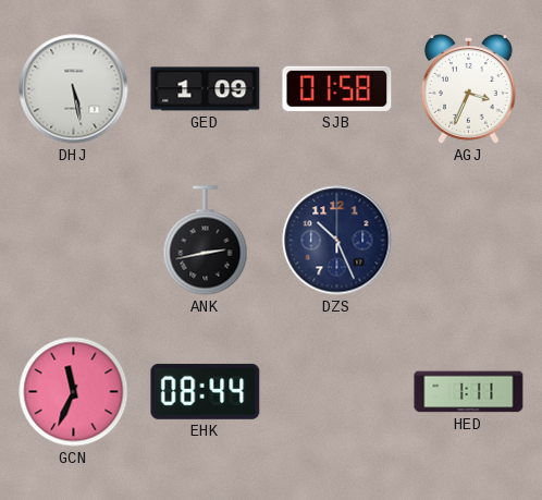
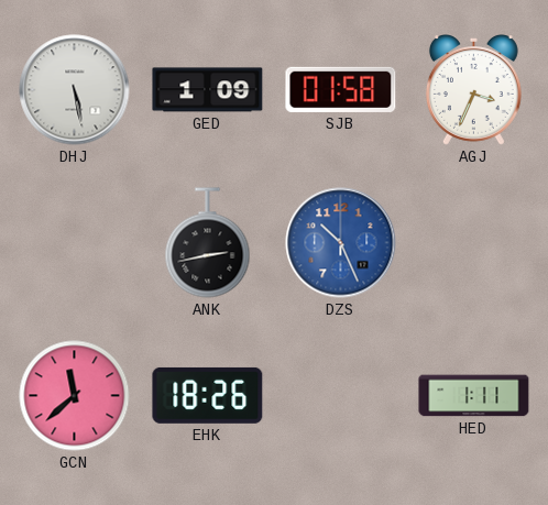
DZS dial: navy -> blue
GCN: 11:34 -> 11:38
EHK: 08:44 -> 18:26
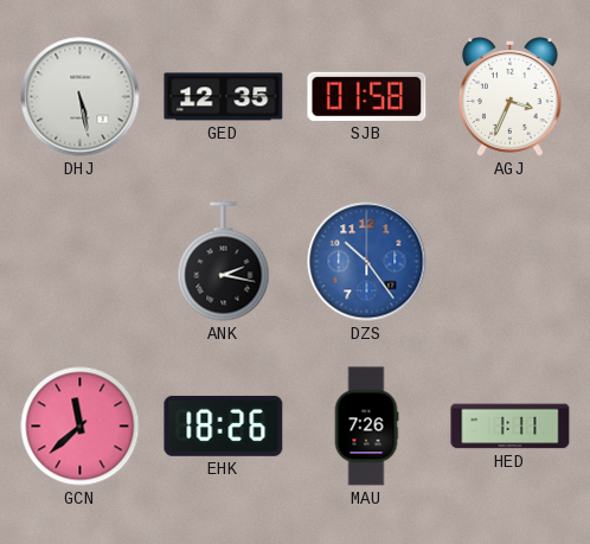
GED: 1:09 -> 12:35
ANK: 2:43 -> 2:17
DZS: 10:26 -> 10:24
MAU: none -> 7:26
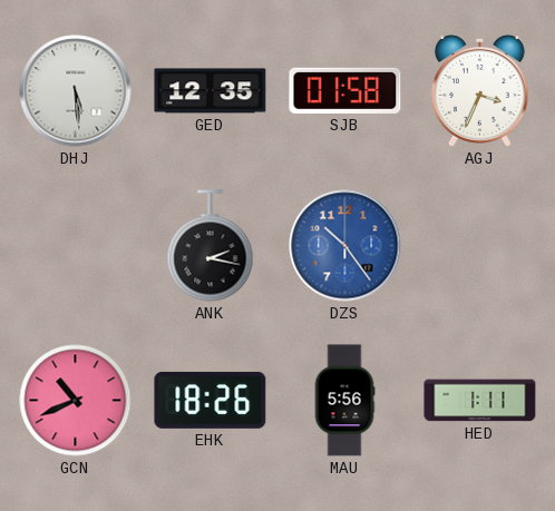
DHJ: 5:28 -> 5:29
GCN: 11:38 -> 10:41
MAU: 7:26 -> 5:56
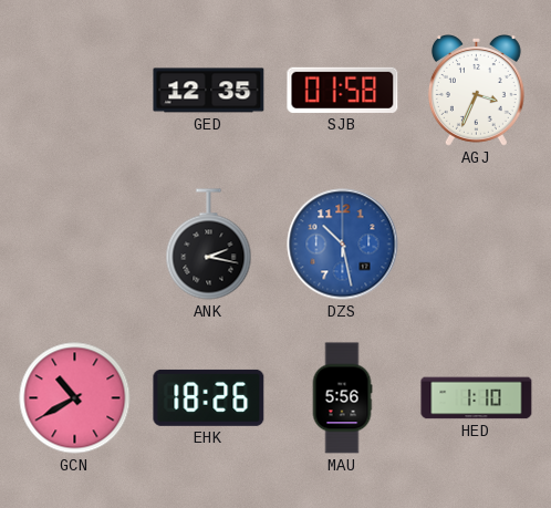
DHJ: 5:29 -> none
DZS: 10:24 -> 10:28
GCN: 10:41 -> 10:40
HED: 1:11 -> 1:10
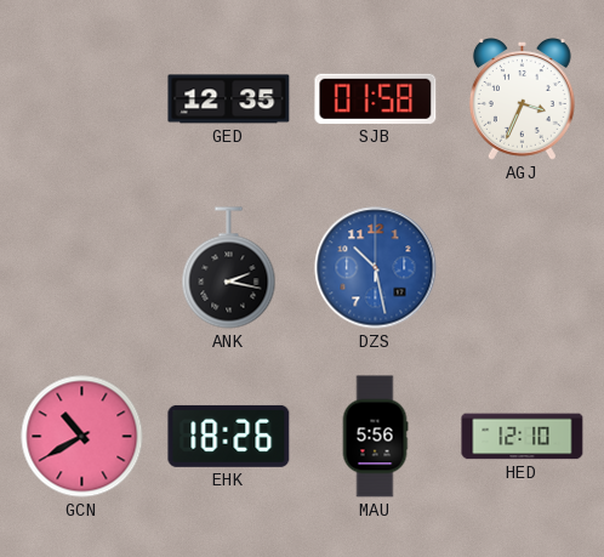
HED: 1:10 -> 12:10
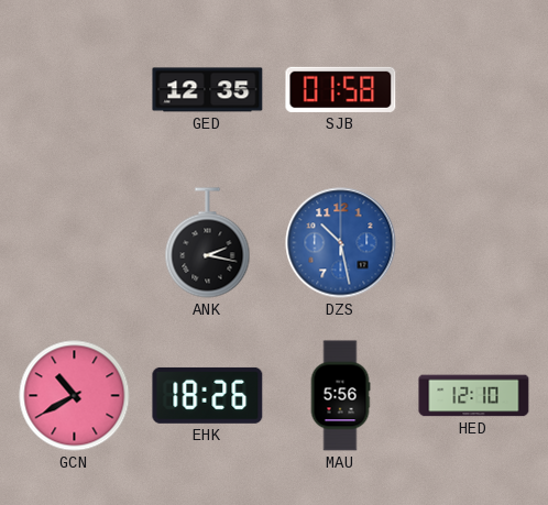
AGJ: 3:34 -> none
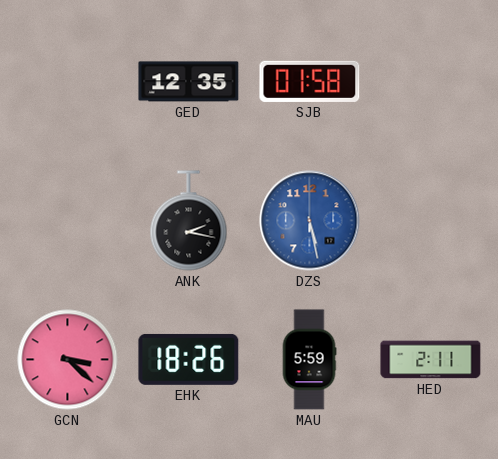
DZS: 10:28 -> 5:28
GCN: 10:40 -> 3:22
MAU: 5:56 -> 5:59
HED: 12:10 -> 2:11
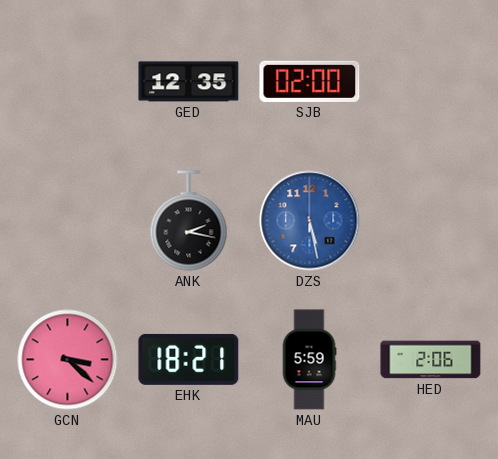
SJB: 01:58 -> 02:00
EHK: 18:26 -> 18:21
HED: 2:11 -> 2:06
